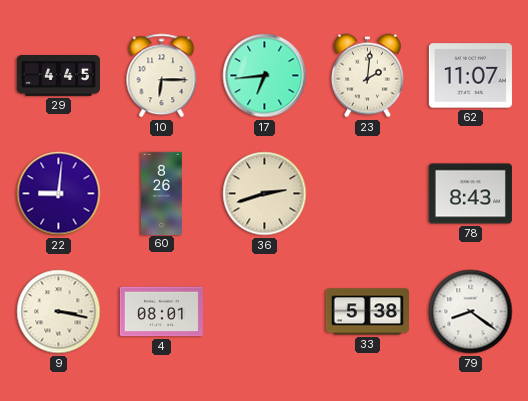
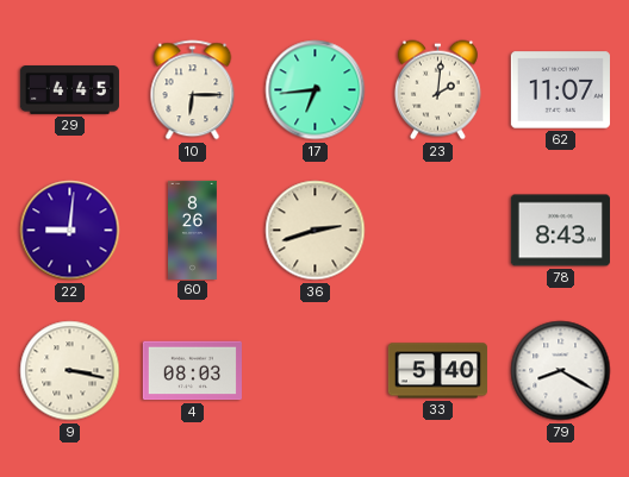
4: 08:01 -> 08:03
33: 5:38 -> 5:40
79: 8:21 -> 8:20
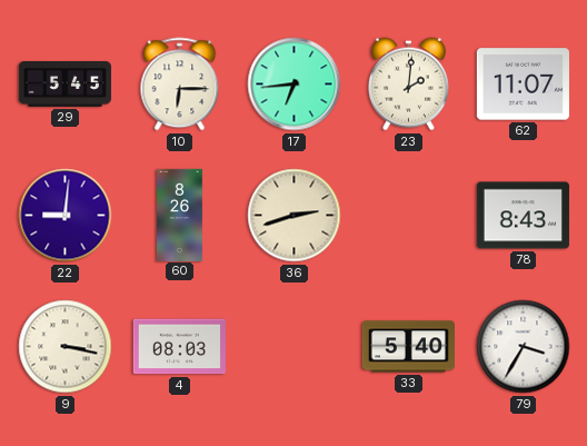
29: 4:45 -> 5:45
79: 8:20 -> 3:35
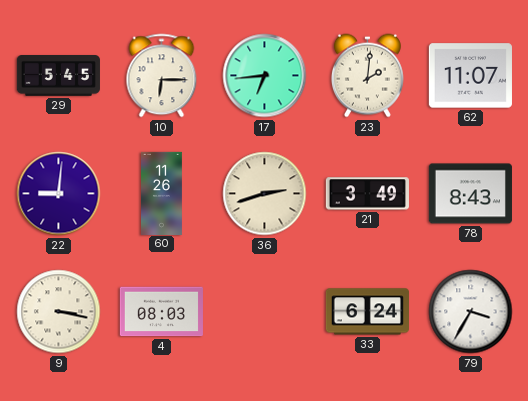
60: 8:26 -> 11:26
21: none -> 3:49
33: 5:40 -> 6:24
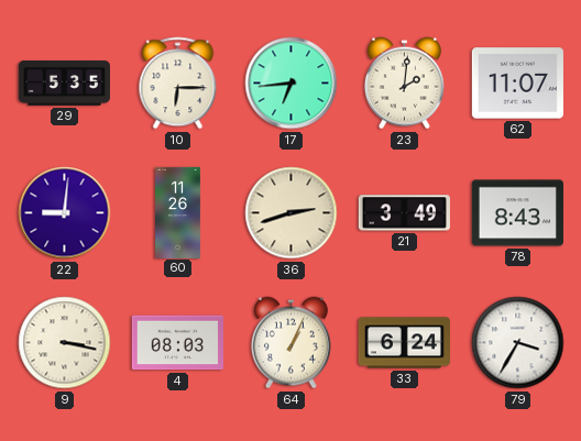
29: 5:45 -> 5:35
64: none -> 1:04
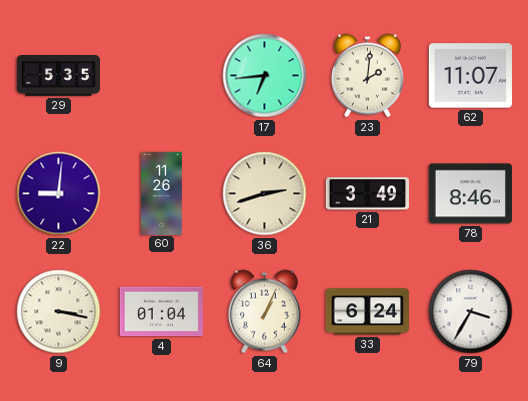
10: 6:15 -> none
78: 8:43 -> 8:46
4: 08:03 -> 01:04
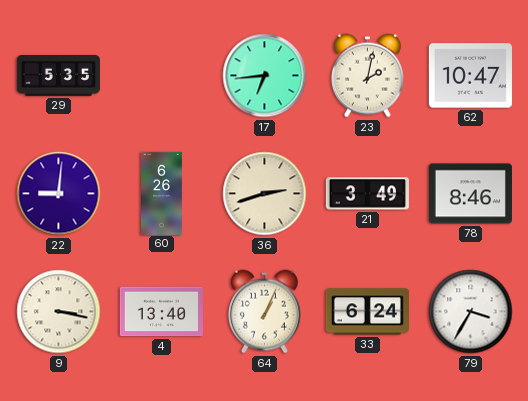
23: 2:01 -> 2:02
62: 11:07 -> 10:47
60: 11:26 -> 6:26
4: 01:04 -> 13:40
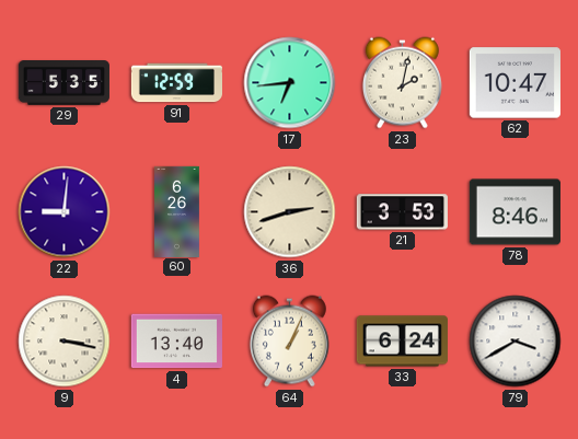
91: none -> 12:59
21: 3:49 -> 3:53
79: 3:35 -> 3:40
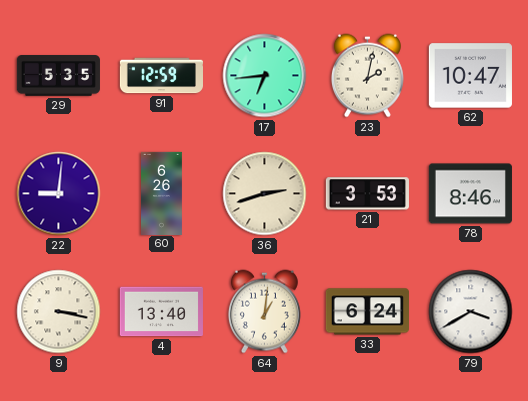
64: 1:04 -> 1:01
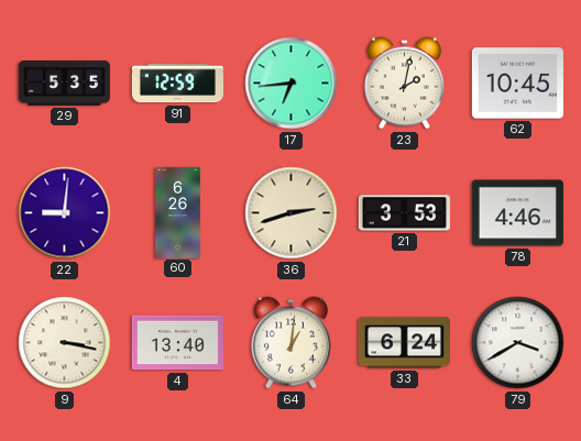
62: 10:47 -> 10:45
78: 8:46 -> 4:46
